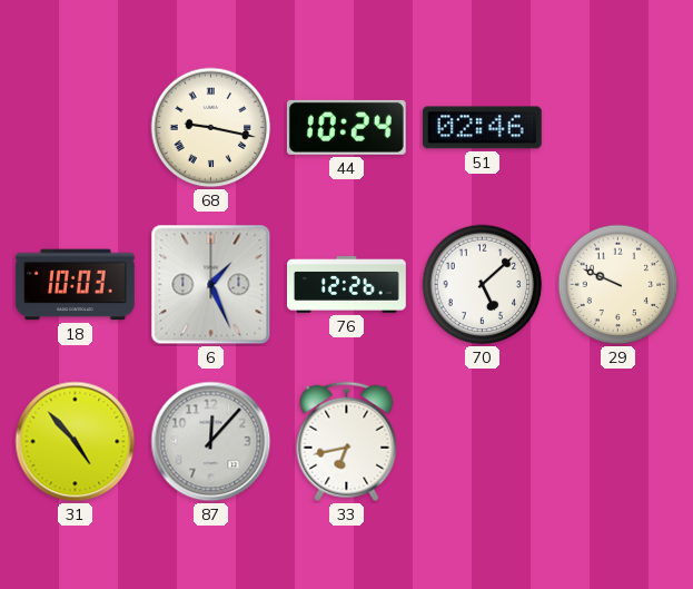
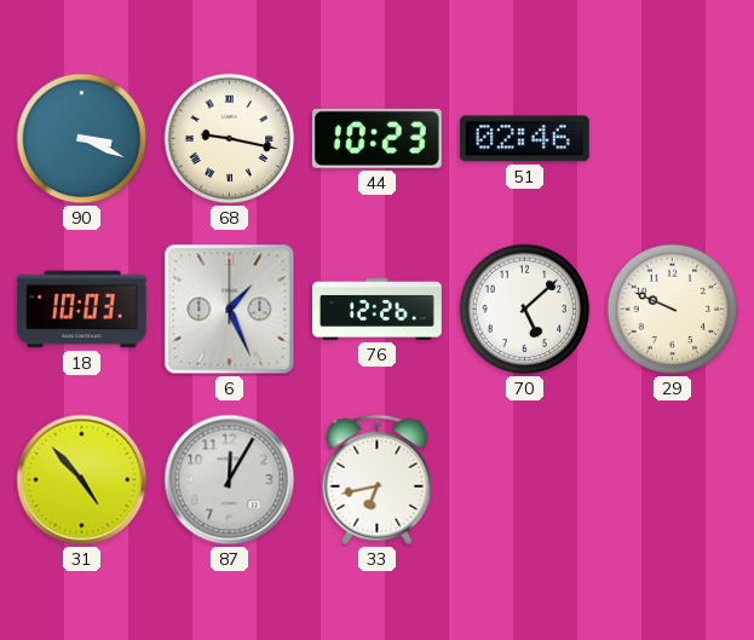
90: none -> 3:19
44: 10:24 -> 10:23
87: 12:07 -> 12:05
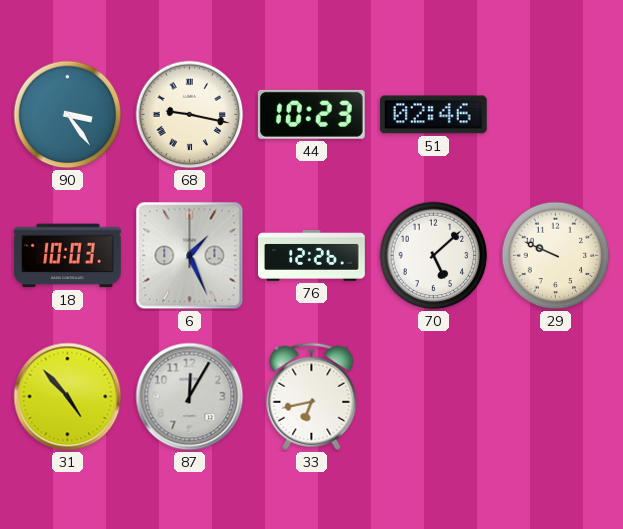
90: 3:19 -> 3:24
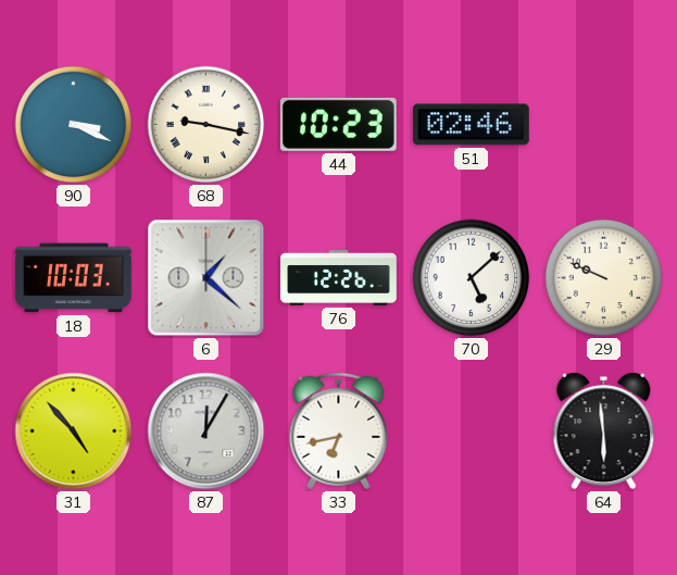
90: 3:24 -> 3:19
6: 1:26 -> 1:22
64: none -> 5:59
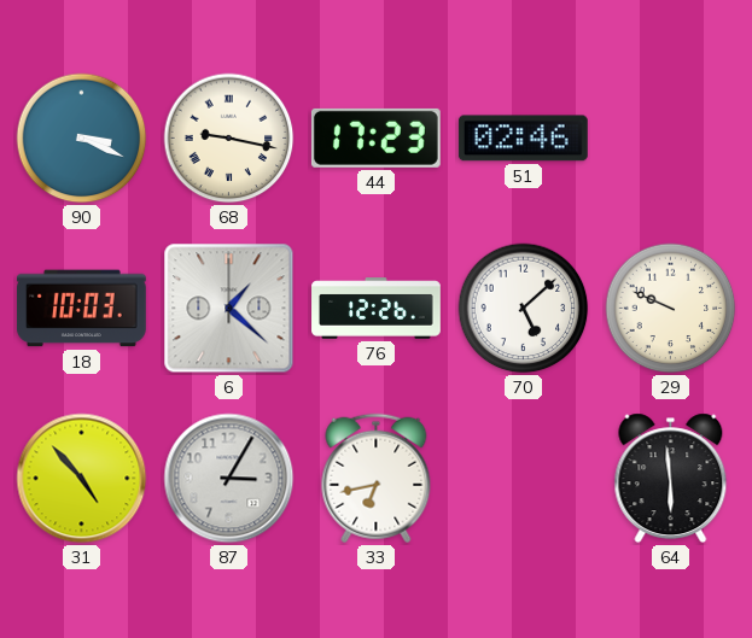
44: 10:23 -> 17:23
87: 12:05 -> 3:05
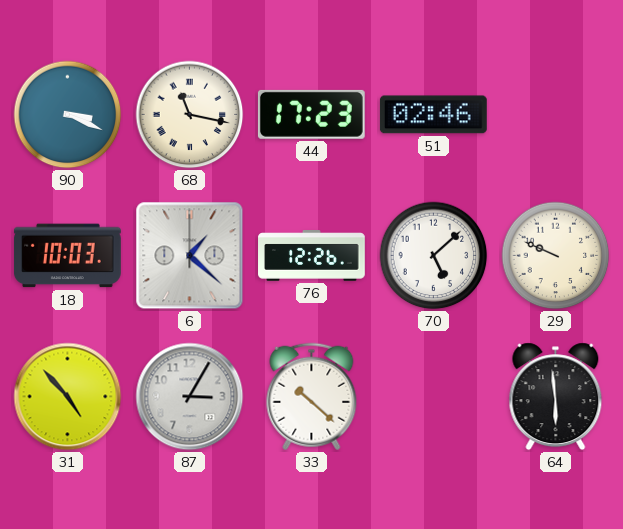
68: 9:17 -> 11:17
33: 6:43 -> 10:22
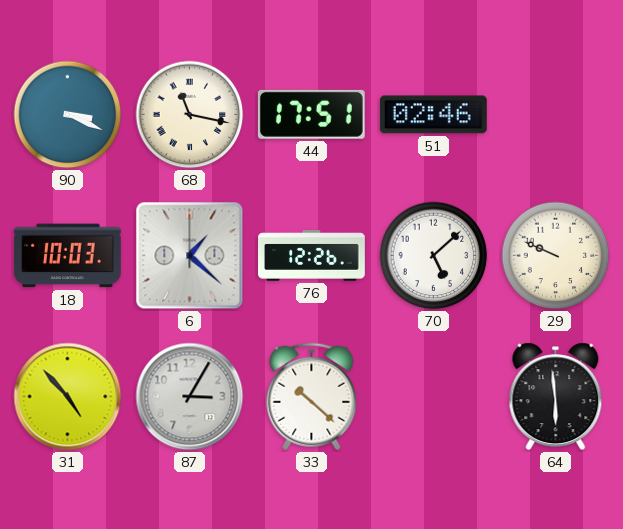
44: 17:23 -> 17:51
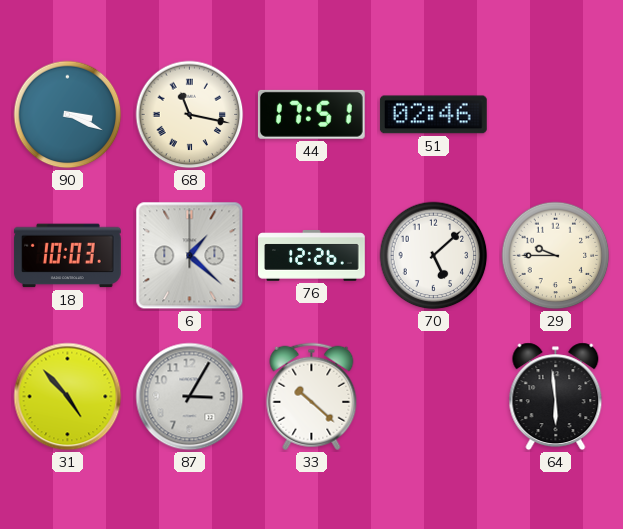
29: 9:49 -> 9:45
